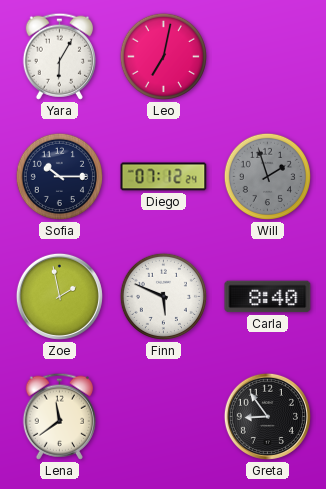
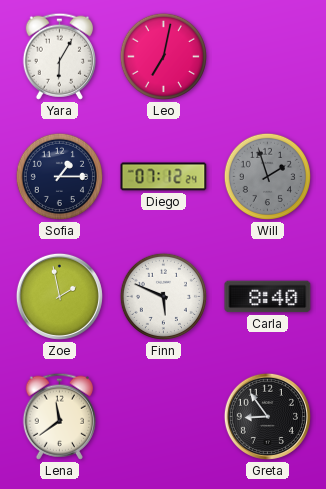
Sofia: 10:15 -> 1:15
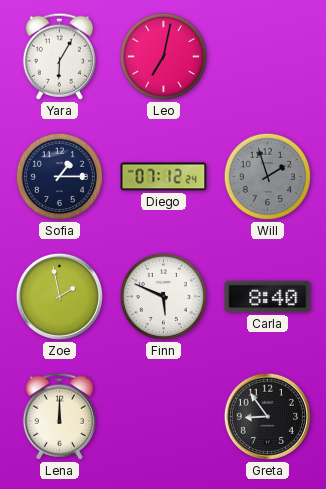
Lena: 11:39 -> 12:00
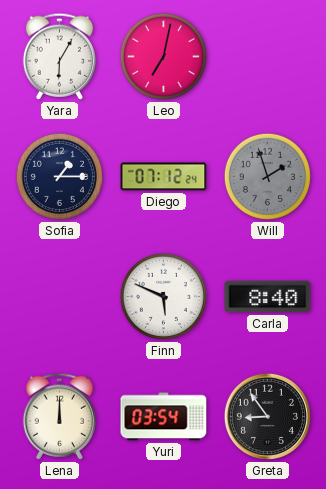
Zoe: 1:58 -> none
Yuri: none -> 03:54
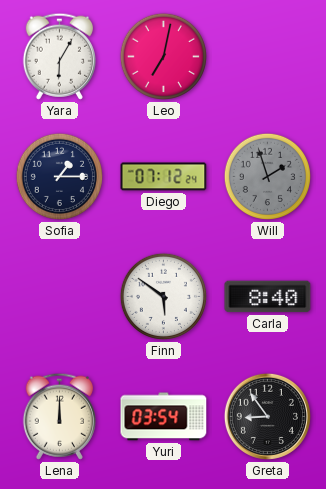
Finn: 5:49 -> 5:51
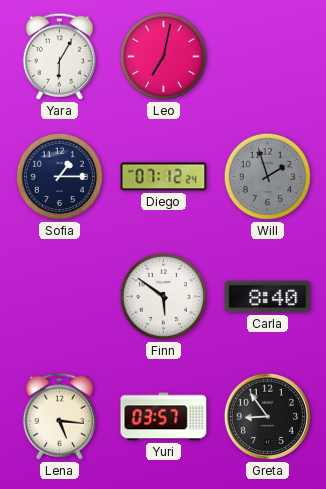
Lena: 12:00 -> 5:16
Yuri: 03:54 -> 03:57
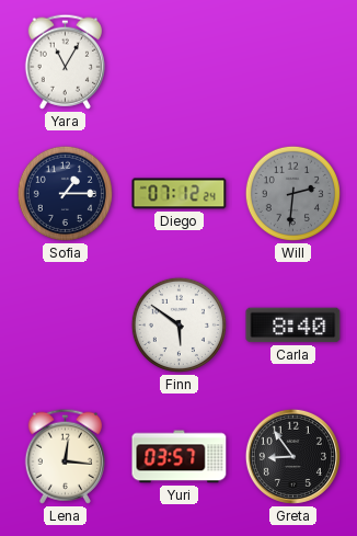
Yara: 6:05 -> 11:05
Leo: 7:02 -> none
Will: 1:57 -> 2:31
Lena: 5:16 -> 12:16
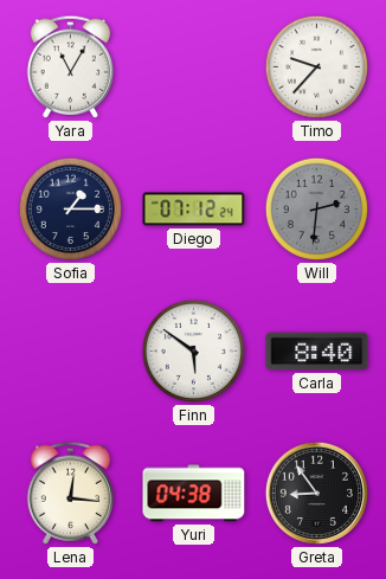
Timo: none -> 9:37
Yuri: 03:57 -> 04:38
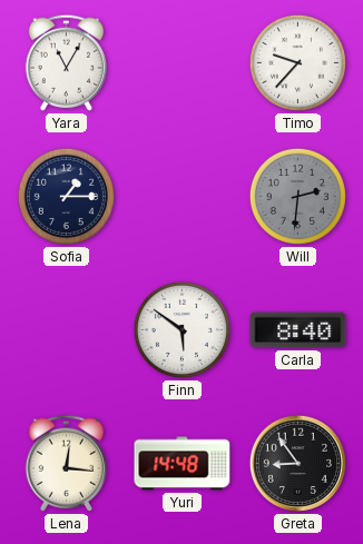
Diego: 07:12 -> none
Yuri: 04:38 -> 14:48
